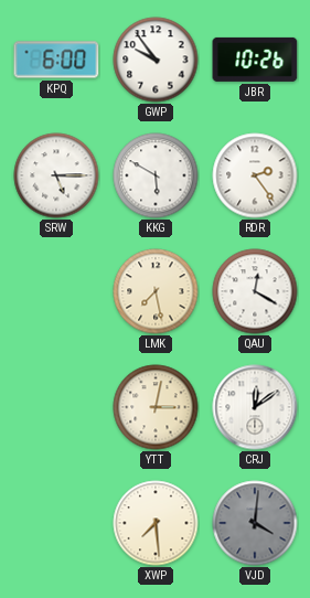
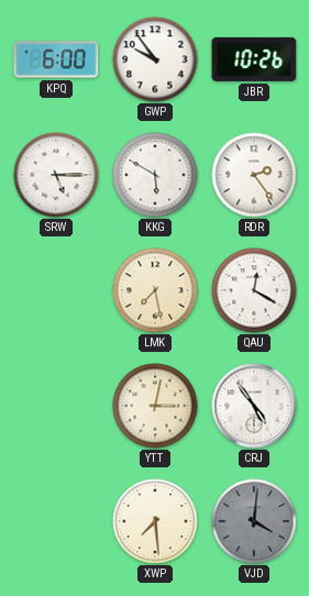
CRJ: 12:09 -> 4:54
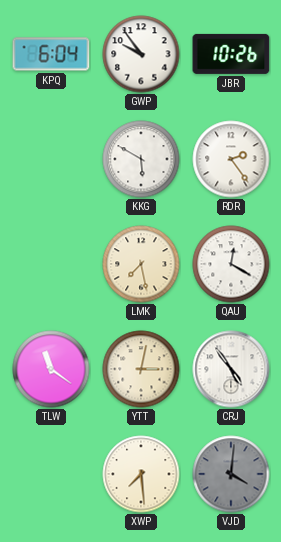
KPQ: 6:00 -> 6:04
SRW: 5:15 -> none
TLW: none -> 11:21
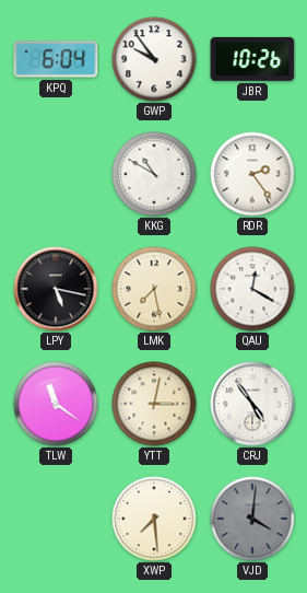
KKG: 5:50 -> 10:50
LPY: none -> 5:17
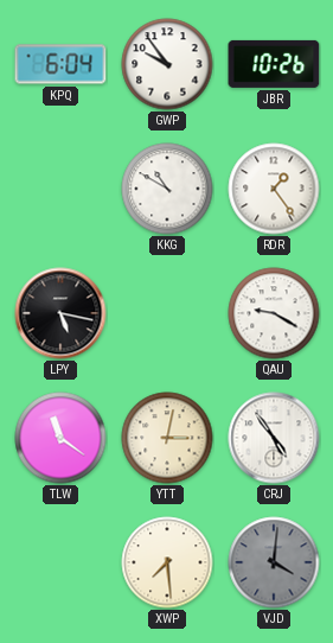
RDR: 2:24 -> 1:24
LMK: 7:28 -> none
QAU: 12:20 -> 9:20
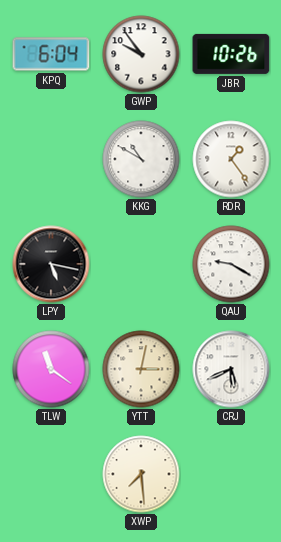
CRJ: 4:54 -> 5:41
VJD: 4:01 -> none
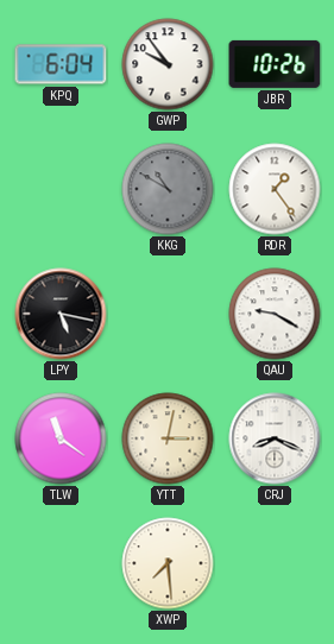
KKG dial: white -> grey
CRJ: 5:41 -> 8:19
